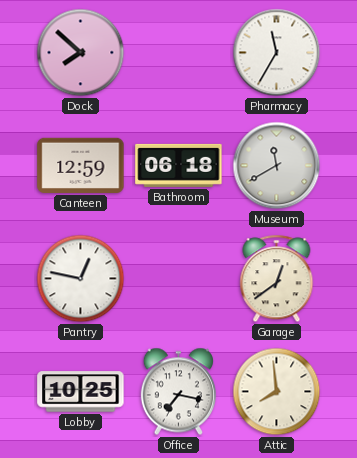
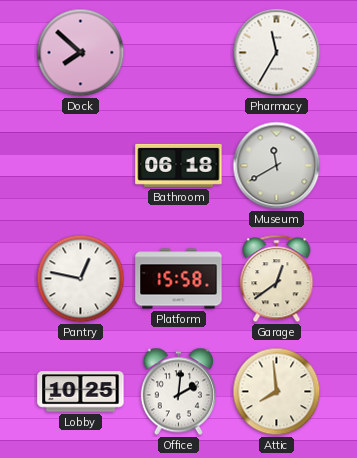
Canteen: 12:59 -> none
Platform: none -> 15:58
Office: 7:17 -> 2:01
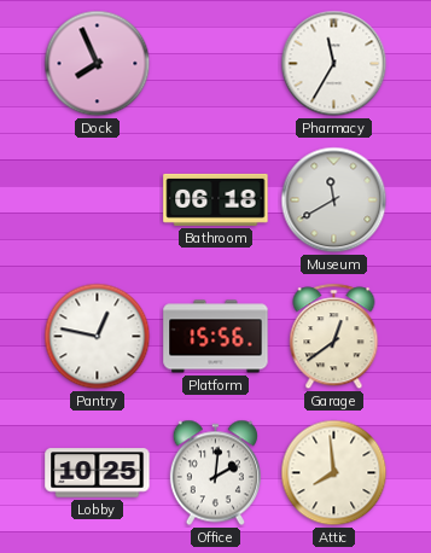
Dock: 7:52 -> 7:56
Platform: 15:58 -> 15:56
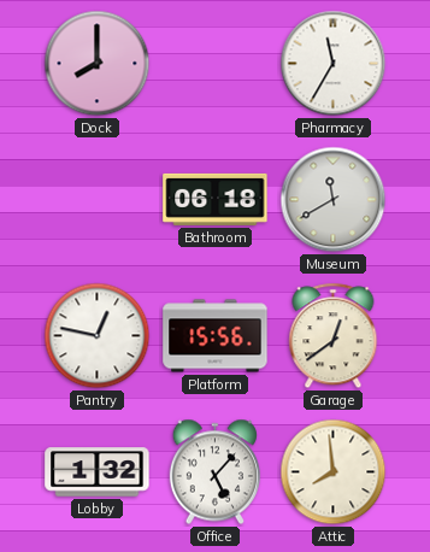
Dock: 7:56 -> 8:00
Lobby: 10:25 -> 1:32
Office: 2:01 -> 5:07
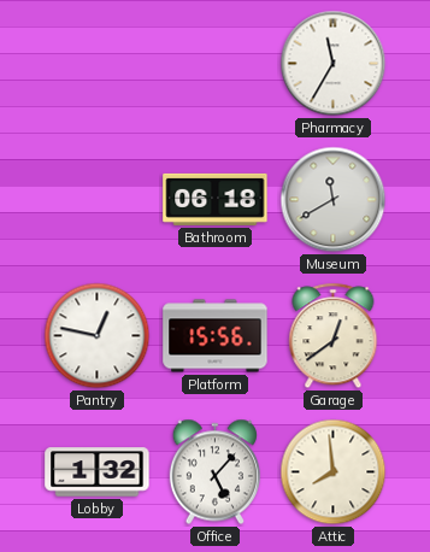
Dock: 8:00 -> none
